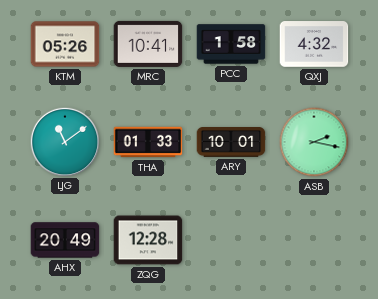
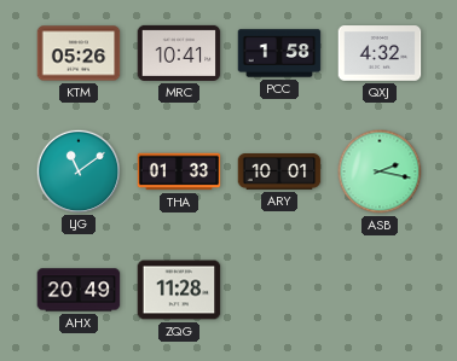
ZQG: 12:28 -> 11:28
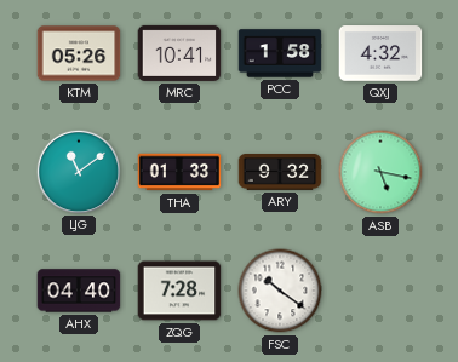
ARY: 10:01 -> 9:32
ASB: 2:17 -> 5:17
AHX: 20:49 -> 04:40
ZQG: 11:28 -> 7:28
FSC: none -> 10:21
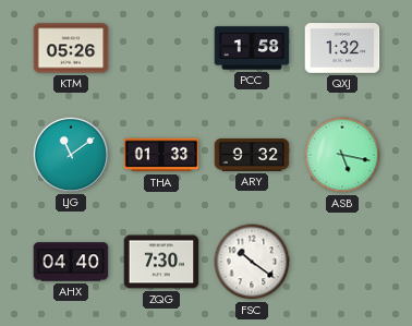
MRC: 10:41 -> none
QXJ: 4:32 -> 1:32
ZQG: 7:28 -> 7:30
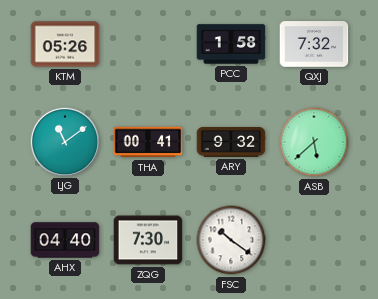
QXJ: 1:32 -> 7:32
THA: 01:33 -> 00:41
ASB: 5:17 -> 5:38
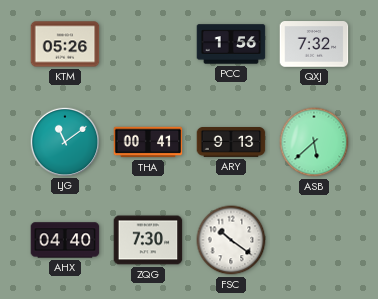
PCC: 1:58 -> 1:56
ARY: 9:32 -> 9:13
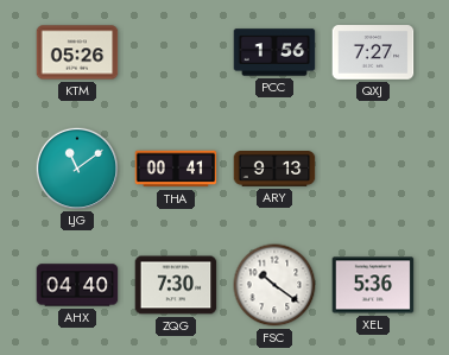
QXJ: 7:32 -> 7:27
ASB: 5:38 -> none
XEL: none -> 5:36
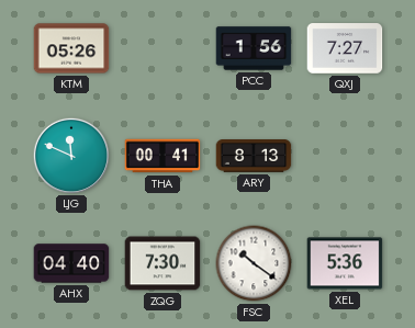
LJG: 11:09 -> 11:49
ARY: 9:13 -> 8:13
